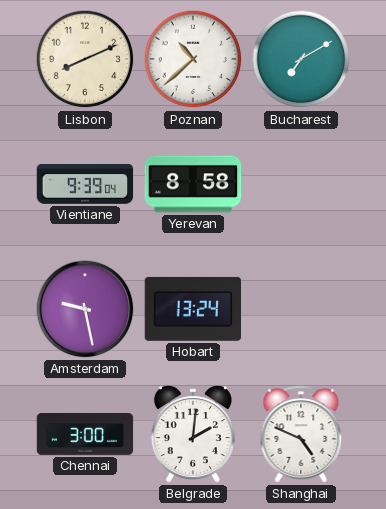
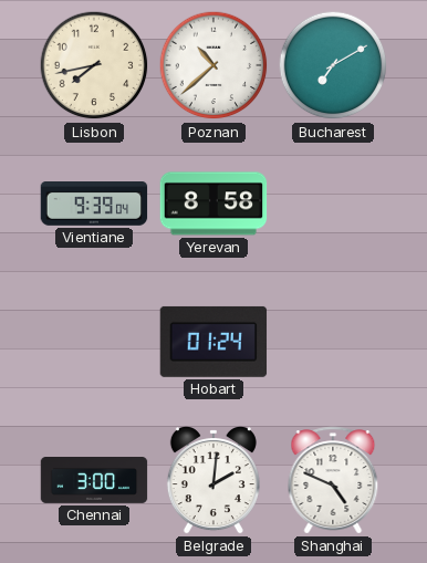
Lisbon: 8:11 -> 7:43
Amsterdam: 9:28 -> none
Hobart: 13:24 -> 01:24
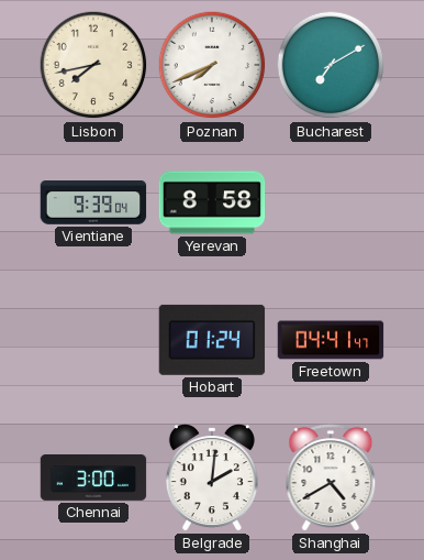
Poznan: 10:38 -> 7:41
Freetown: none -> 04:41
Shanghai: 4:49 -> 4:40
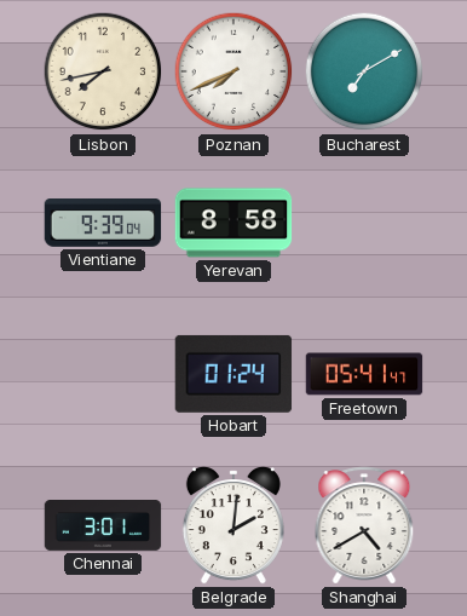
Freetown: 04:41 -> 05:41
Chennai: 3:00 -> 3:01
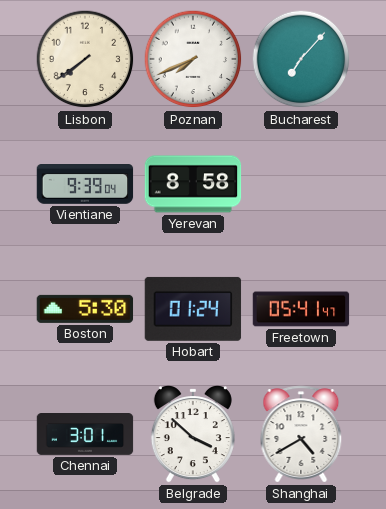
Lisbon: 7:43 -> 7:39
Bucharest: 7:10 -> 7:07
Boston: none -> 5:30
Belgrade: 2:01 -> 3:52
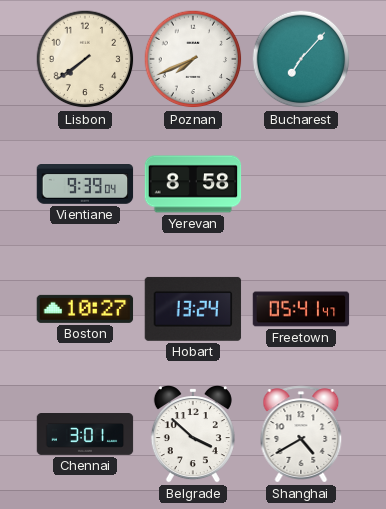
Boston: 5:30 -> 10:27
Hobart: 01:24 -> 13:24
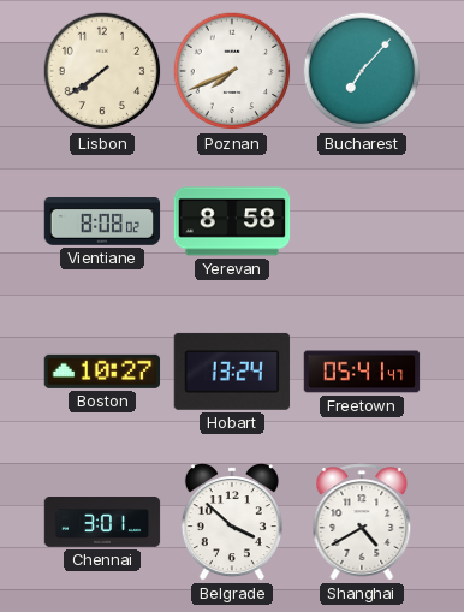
Vientiane: 9:39 -> 8:08
